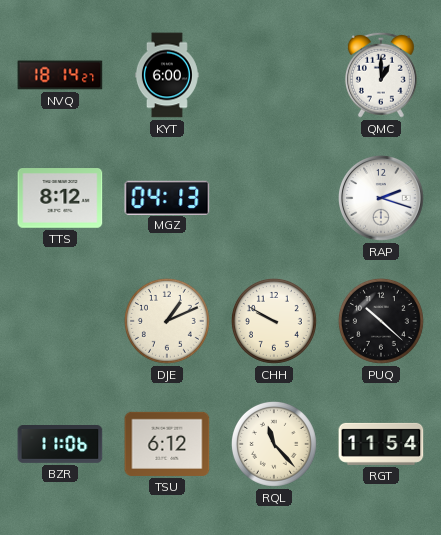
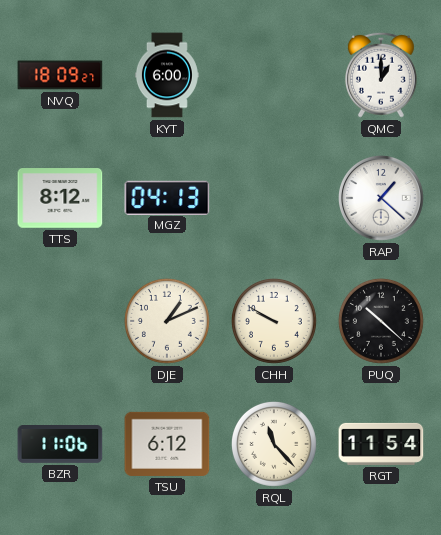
NVQ: 18:14 -> 18:09
RAP: 2:18 -> 1:22
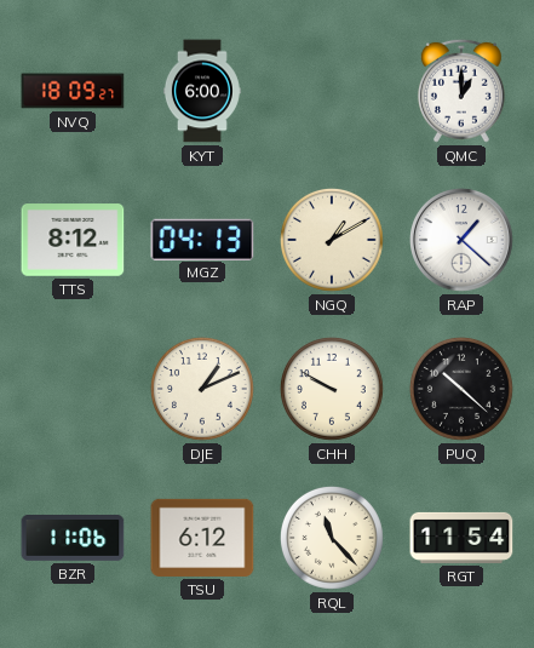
NGQ: none -> 1:10
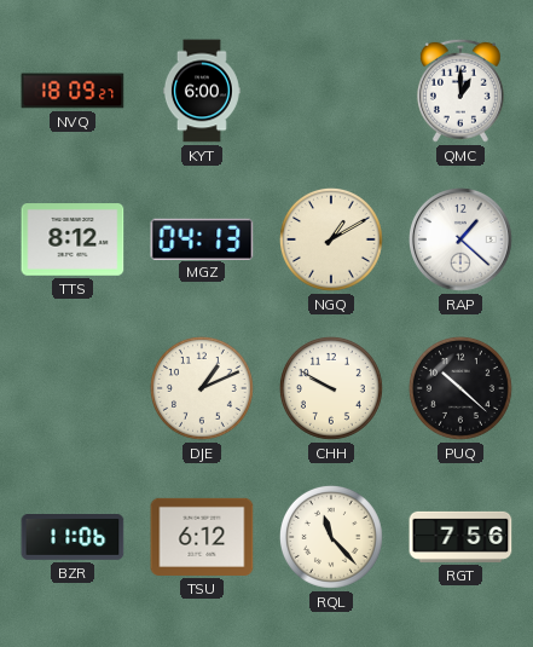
RGT: 11:54 -> 7:56
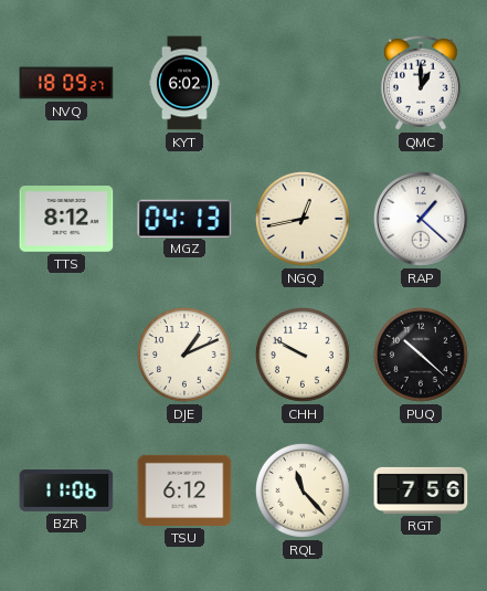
KYT: 6:00 -> 6:02
NGQ: 1:10 -> 12:43
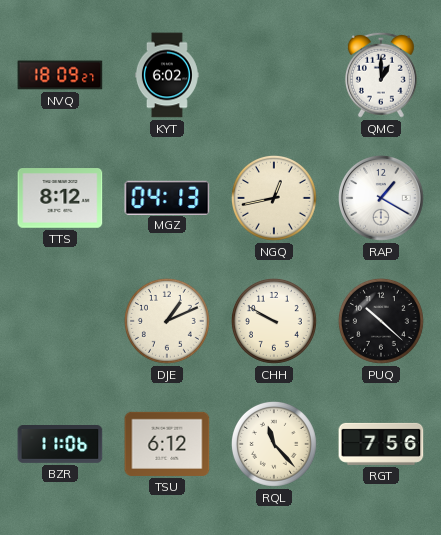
RAP: 1:22 -> 1:20
